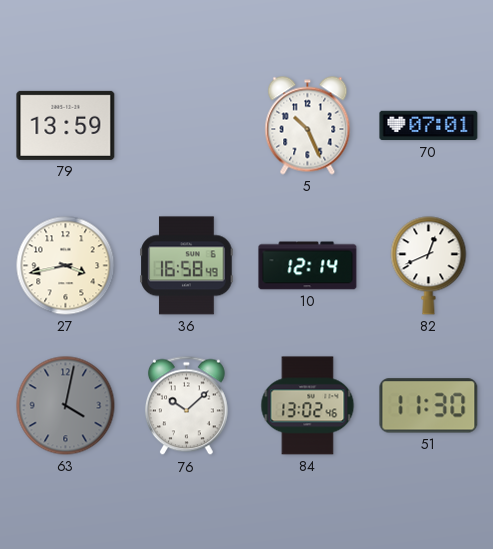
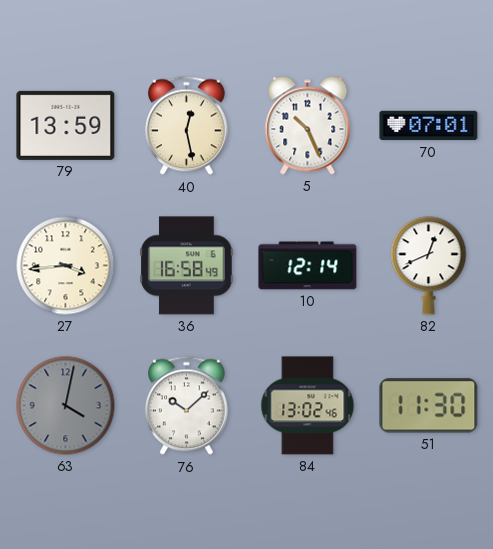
40: none -> 12:28
27: 3:43 -> 3:44
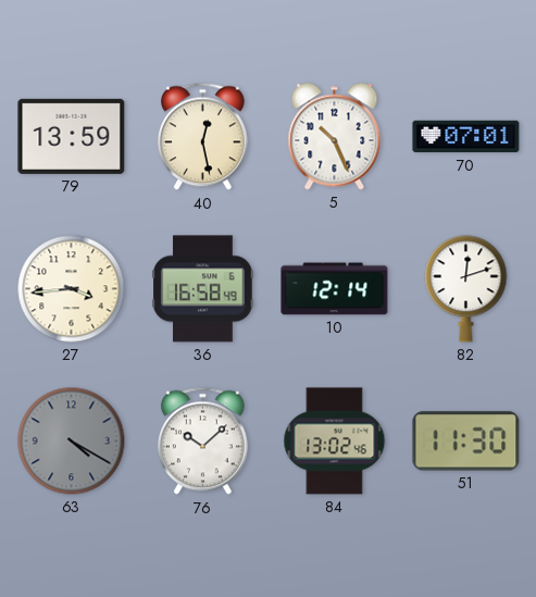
82: 12:41 -> 12:12
63: 4:02 -> 4:20
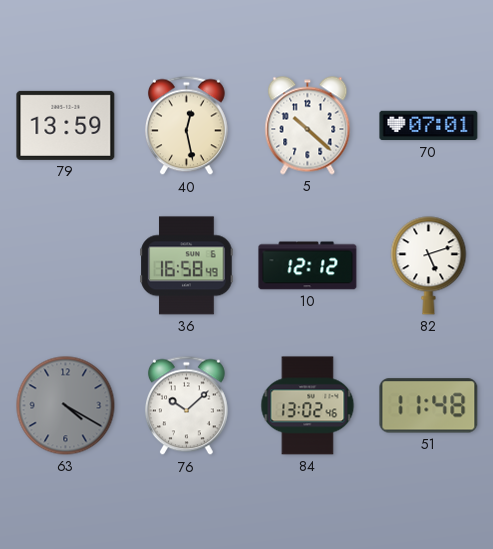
5: 10:26 -> 10:22
27: 3:44 -> none
10: 12:14 -> 12:12
82: 12:12 -> 5:12
51: 11:30 -> 11:48
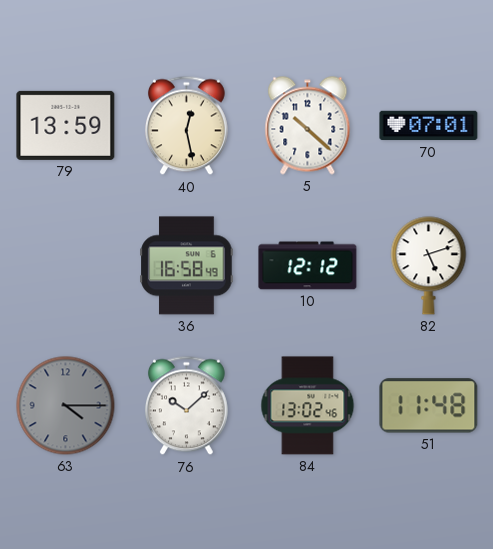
63: 4:20 -> 4:15
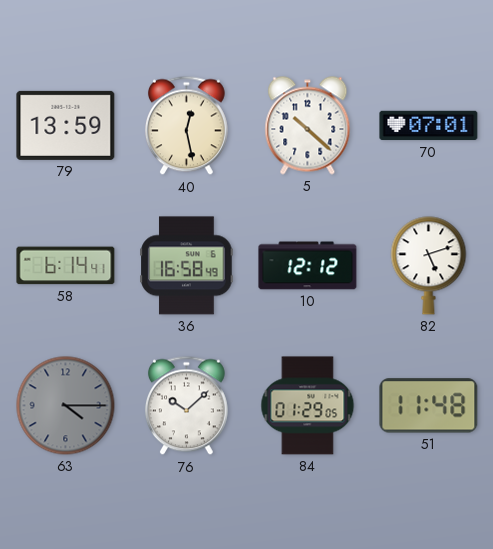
58: none -> 6:14
84: 13:02 -> 01:29
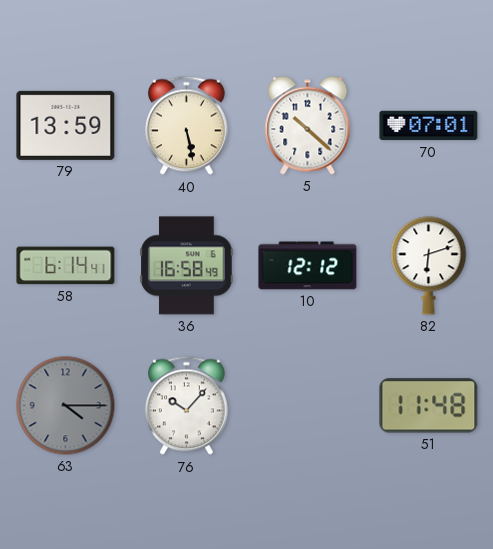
40: 12:28 -> 5:28
82: 5:12 -> 6:12
76: 10:08 -> 10:07
84: 01:29 -> none
